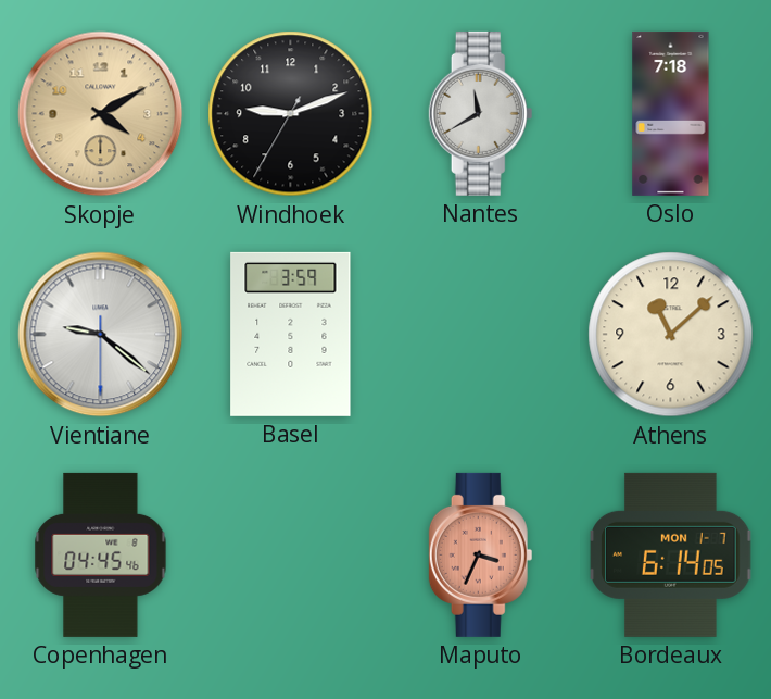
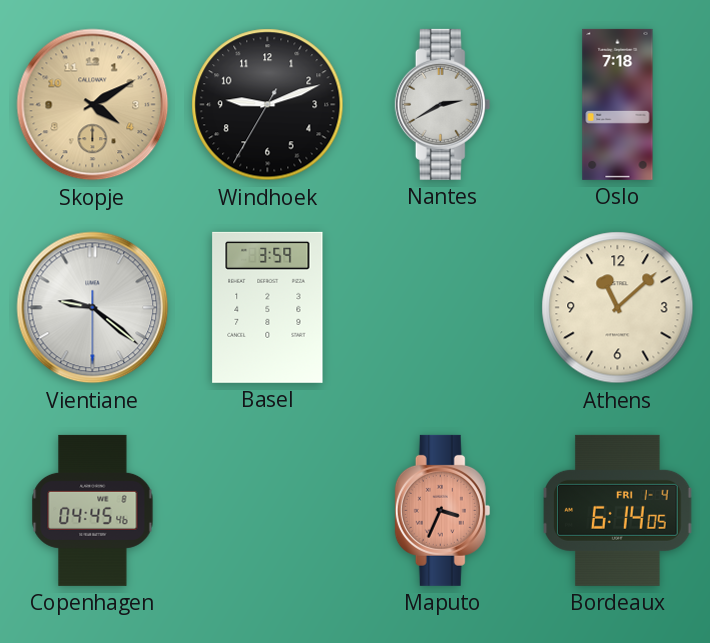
Nantes: 11:40 -> 2:40
Bordeaux date: MON 1-7 -> FRI 1-4
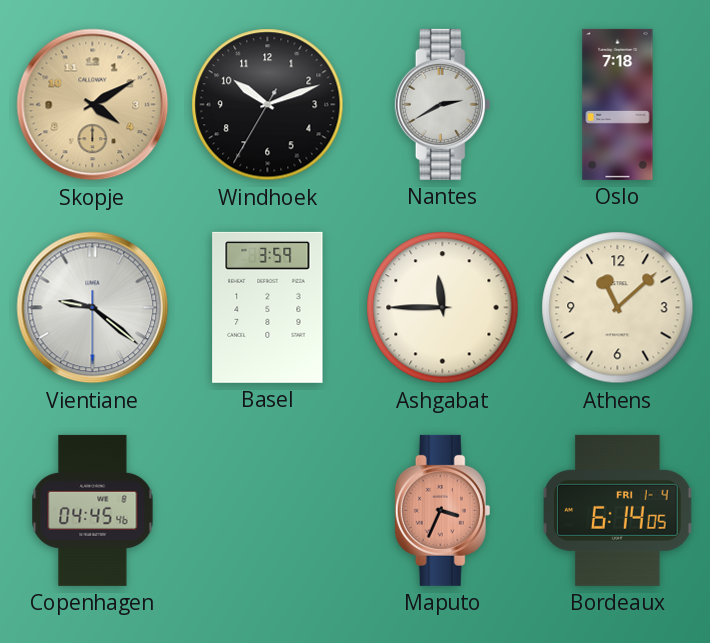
Windhoek: 9:11 -> 10:11
Ashgabat: none -> 11:45
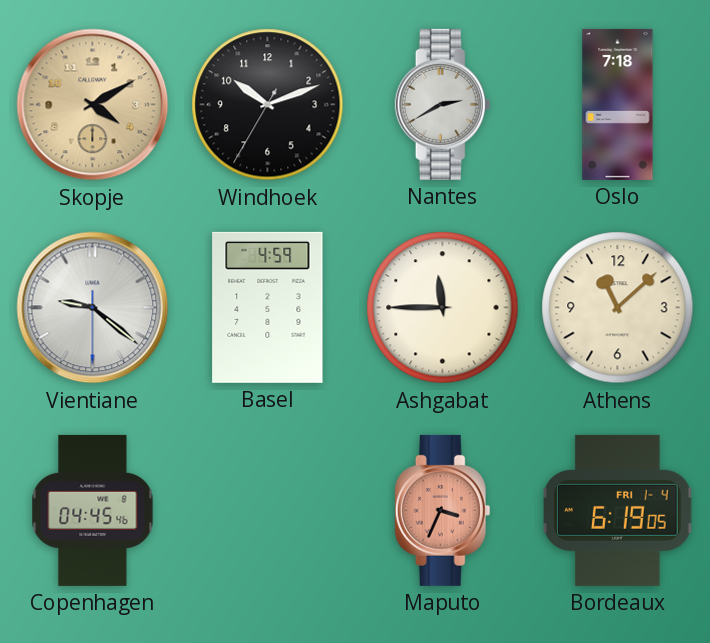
Basel: 3:59 -> 4:59
Bordeaux: 6:14 -> 6:19
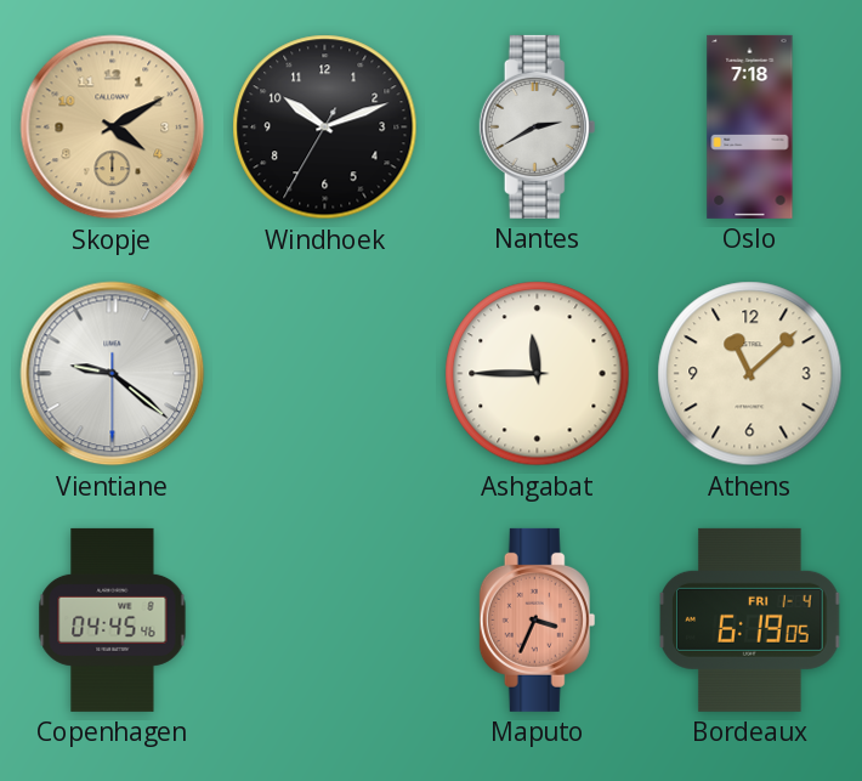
Basel: 4:59 -> none
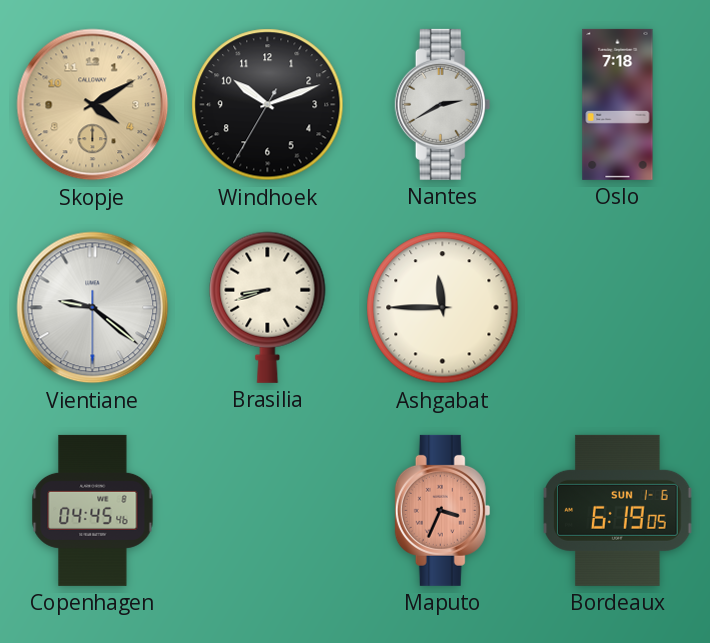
Brasilia: none -> 8:42
Athens: 11:08 -> none
Bordeaux date: FRI 1-4 -> SUN 1-6
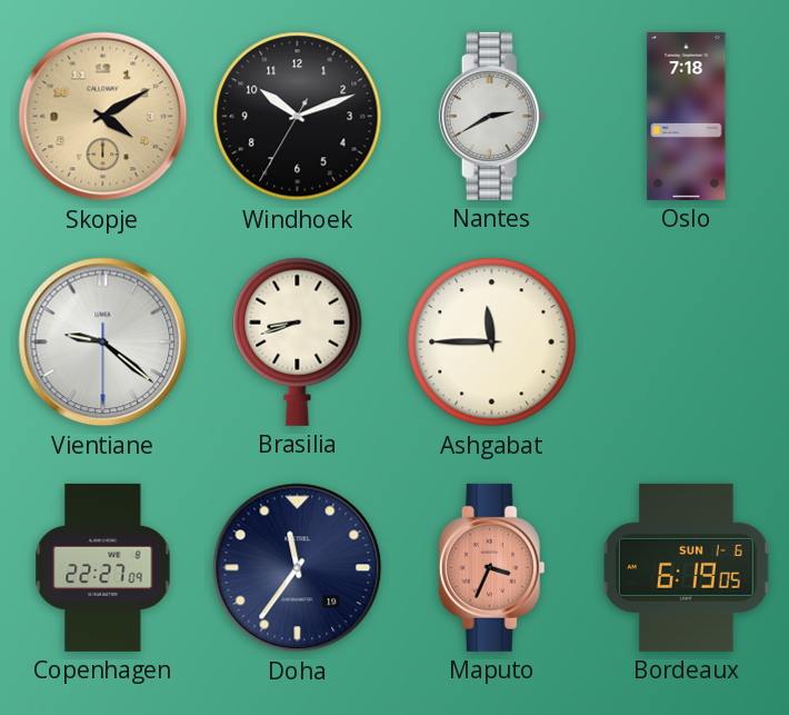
Copenhagen: 04:45 -> 22:27
Doha: none -> 11:36
